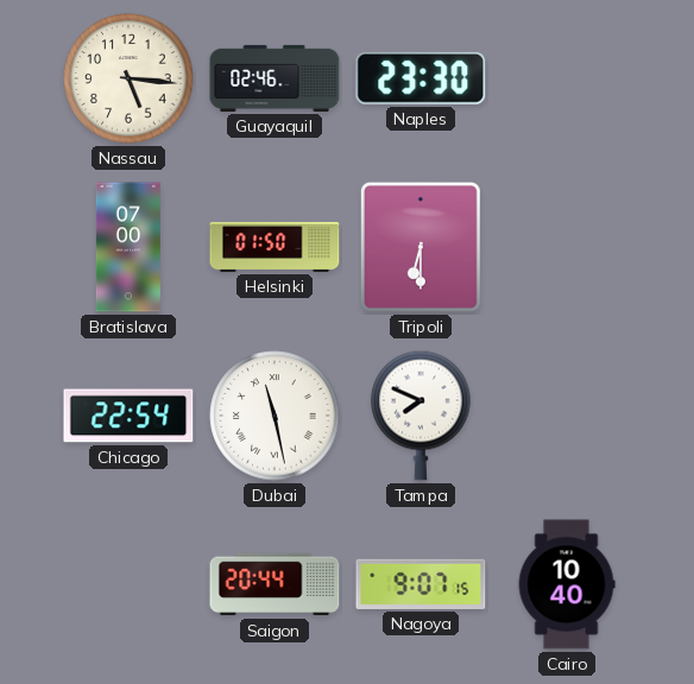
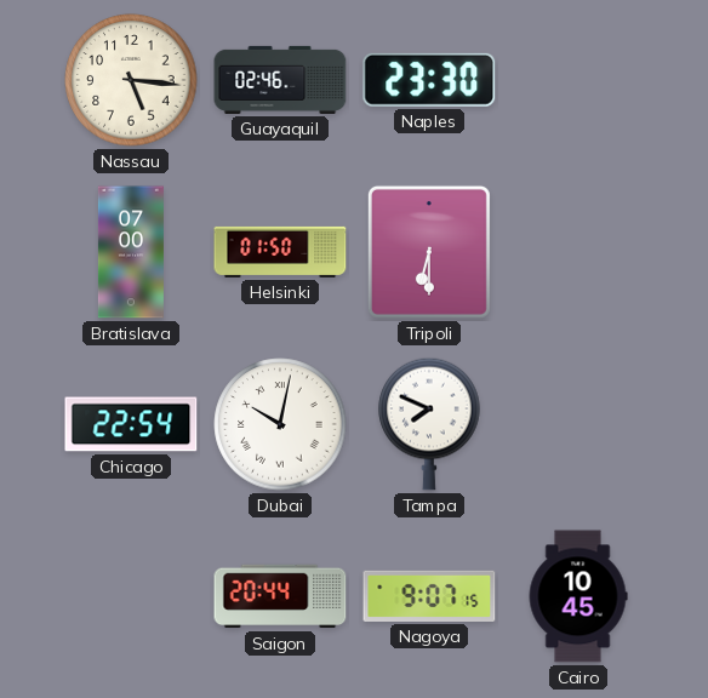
Dubai: 11:28 -> 10:02
Cairo: 10:40 -> 10:45
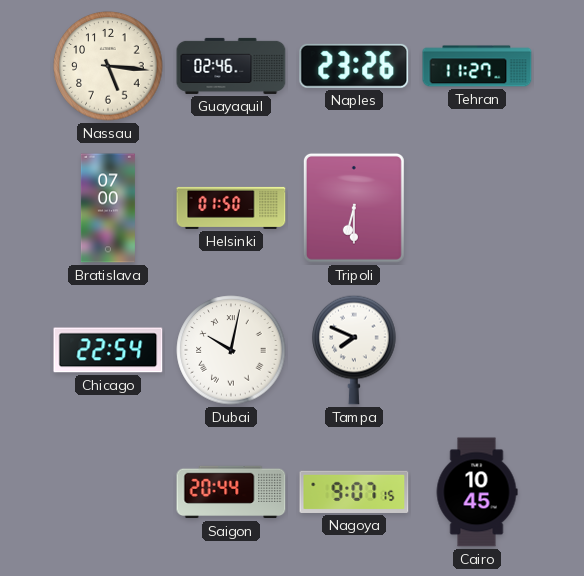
Naples: 23:30 -> 23:26
Tehran: none -> 11:27
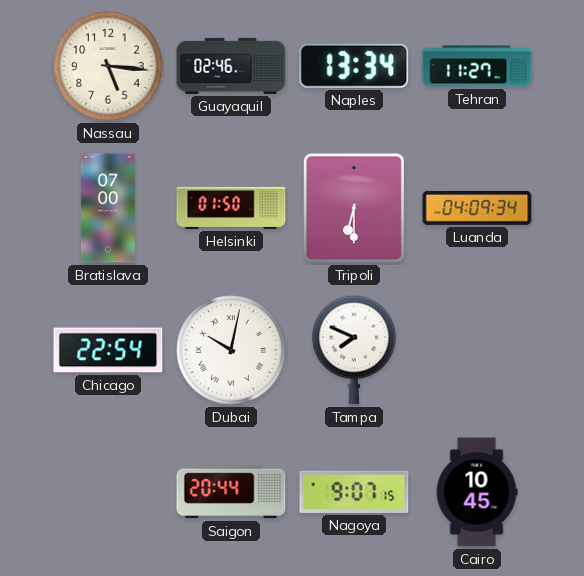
Naples: 23:26 -> 13:34
Luanda: none -> 04:09
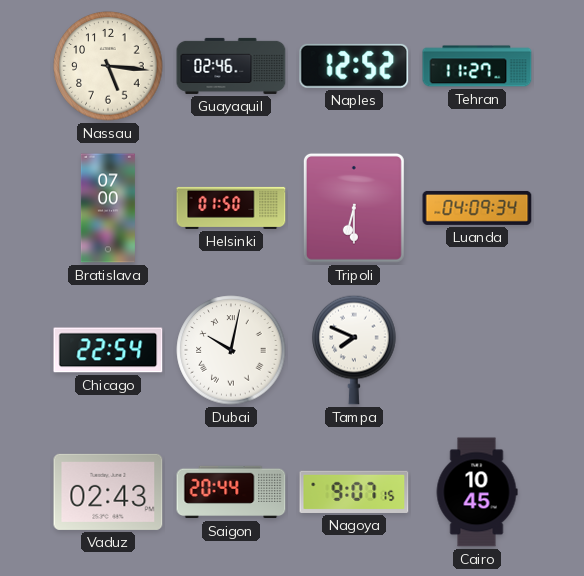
Naples: 13:34 -> 12:52
Vaduz: none -> 02:43
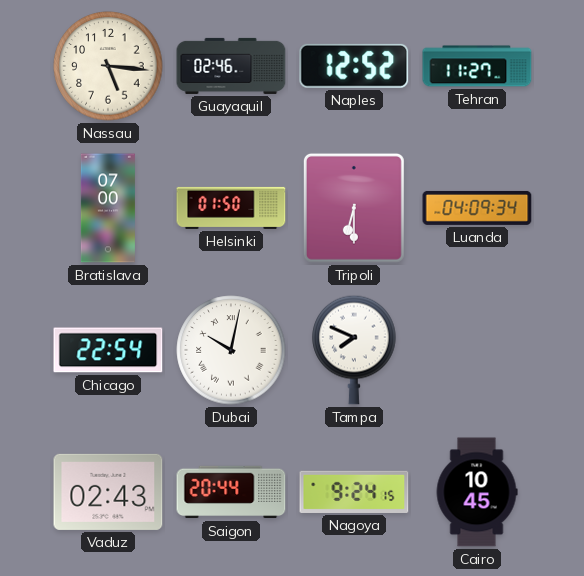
Nagoya: 9:07 -> 9:24
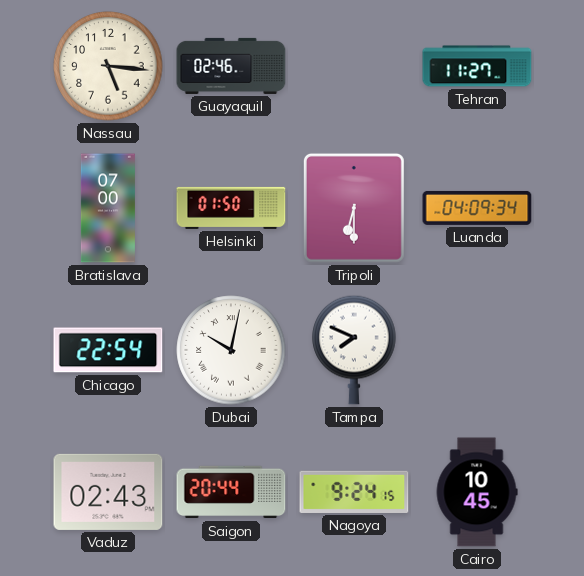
Naples: 12:52 -> none
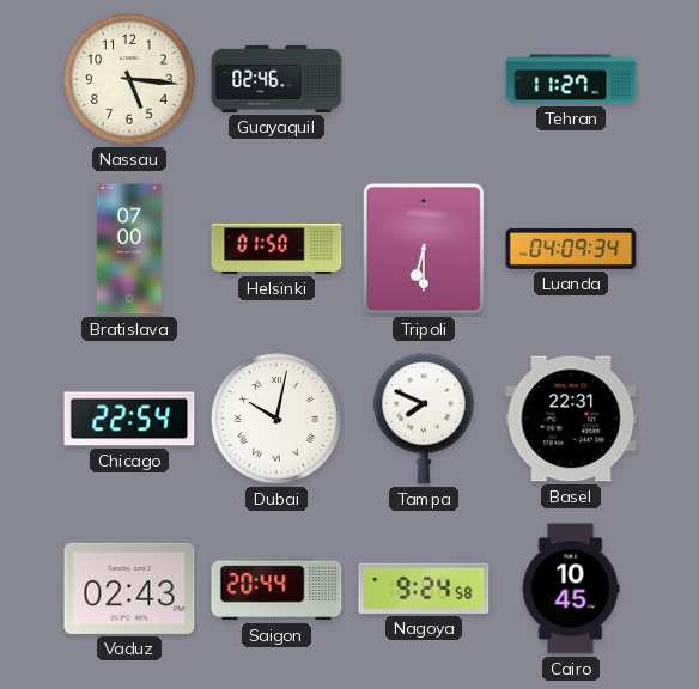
Basel: none -> 22:31
Nagoya: 9:24:15 -> 9:24:58
